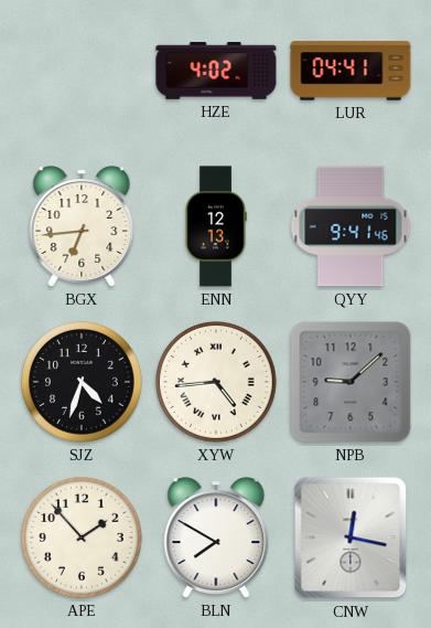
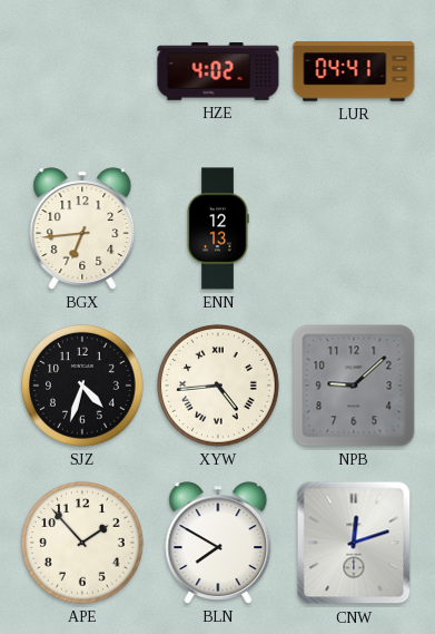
QYY: 9:41 -> none
CNW: 12:17 -> 12:12
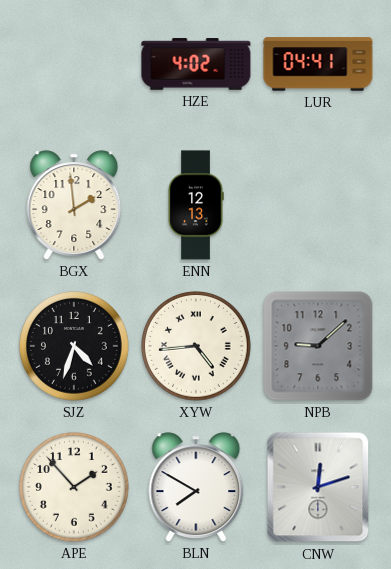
BGX: 6:44 -> 1:59
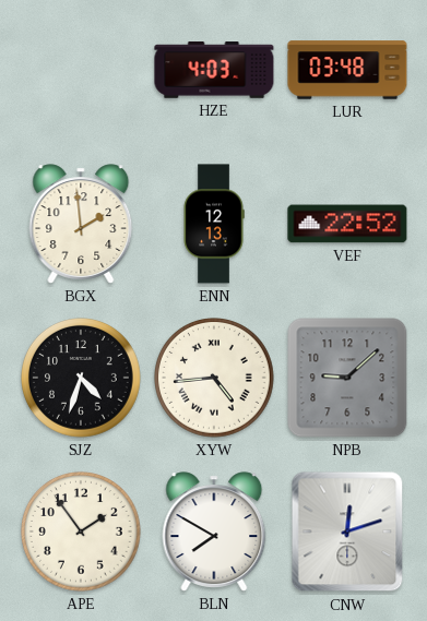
HZE: 4:02 -> 4:03
LUR: 04:41 -> 03:48
VEF: none -> 22:52
APE: 1:53 -> 1:54
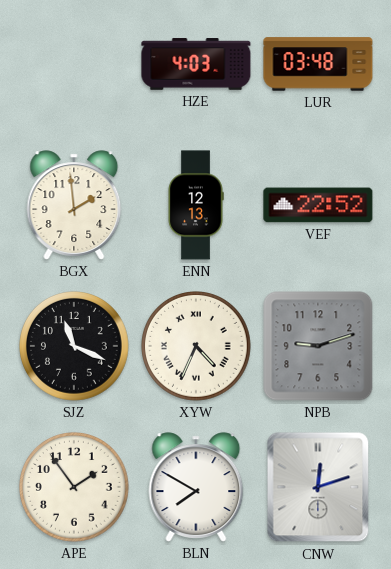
SJZ: 4:33 -> 11:19
XYW: 4:44 -> 4:34
NPB: 9:08 -> 9:12
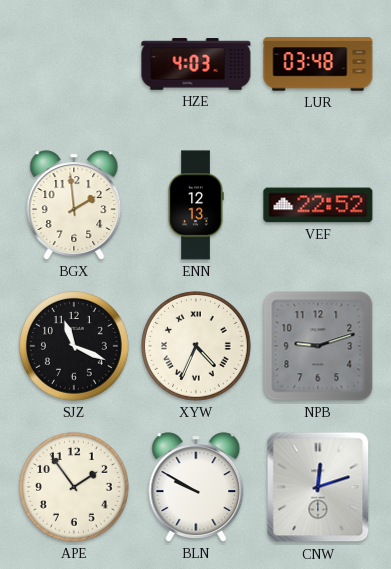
BLN: 7:50 -> 9:50
